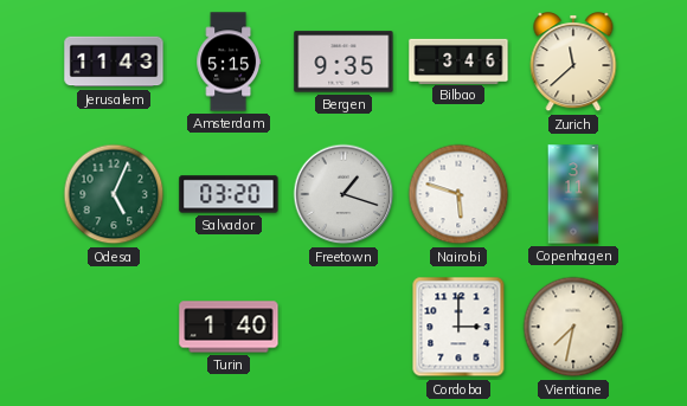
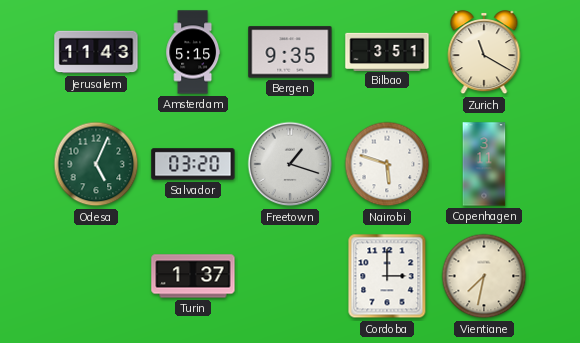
Bilbao: 3:46 -> 3:51
Zurich: 11:38 -> 11:20
Turin: 1:40 -> 1:37
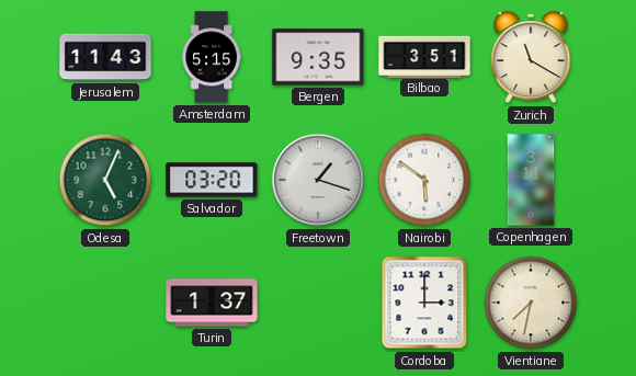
Nairobi: 5:48 -> 5:51
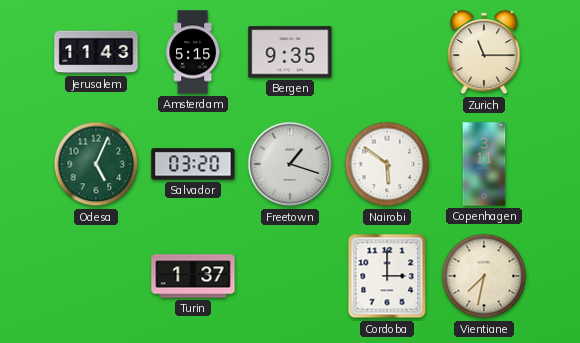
Bilbao: 3:51 -> none
Zurich: 11:20 -> 11:15
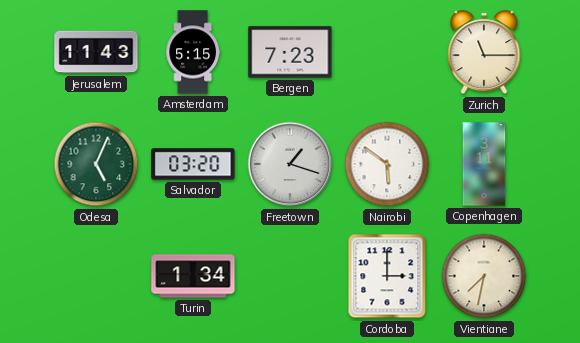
Bergen: 9:35 -> 7:23
Turin: 1:37 -> 1:34
